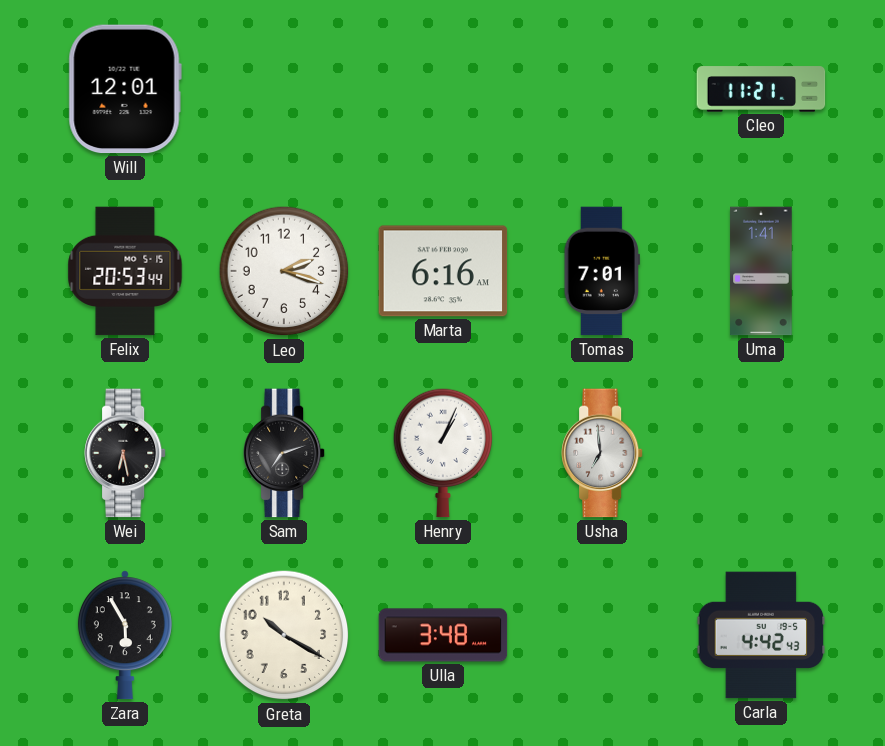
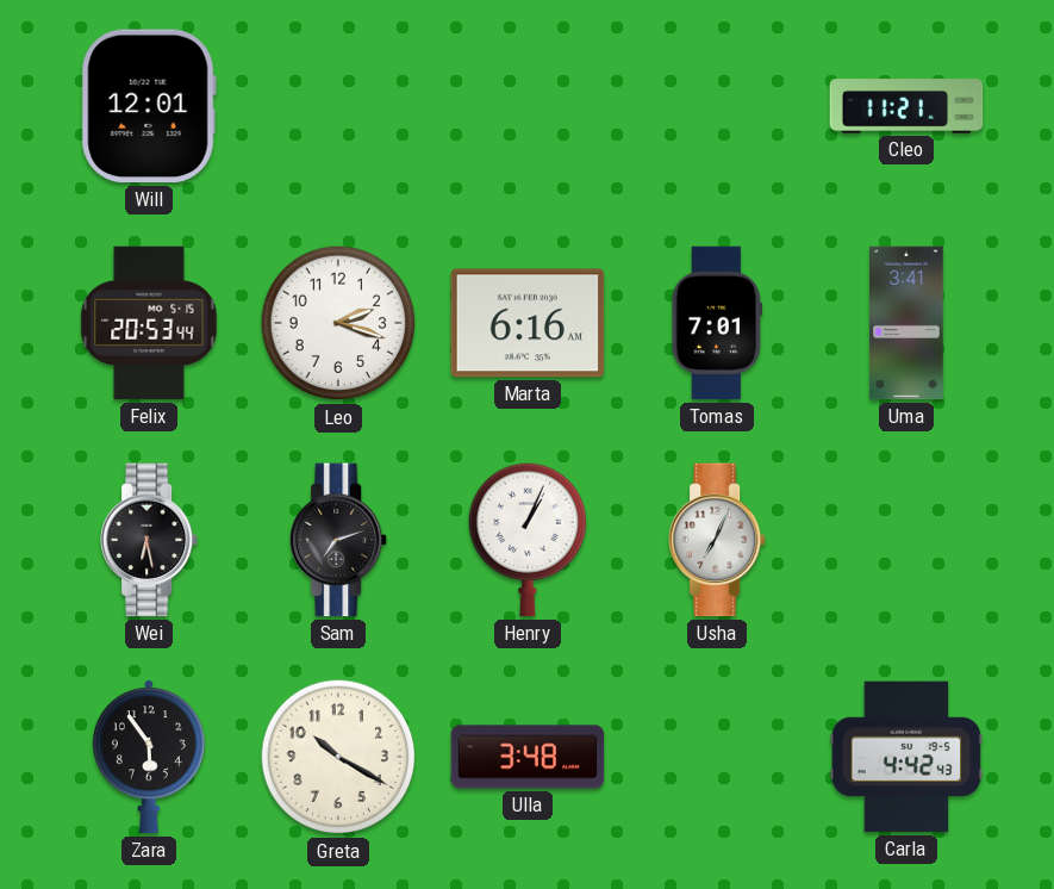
Uma: 1:41 -> 3:41
Usha: 6:59 -> 7:04
Zara: 5:55 -> 5:54
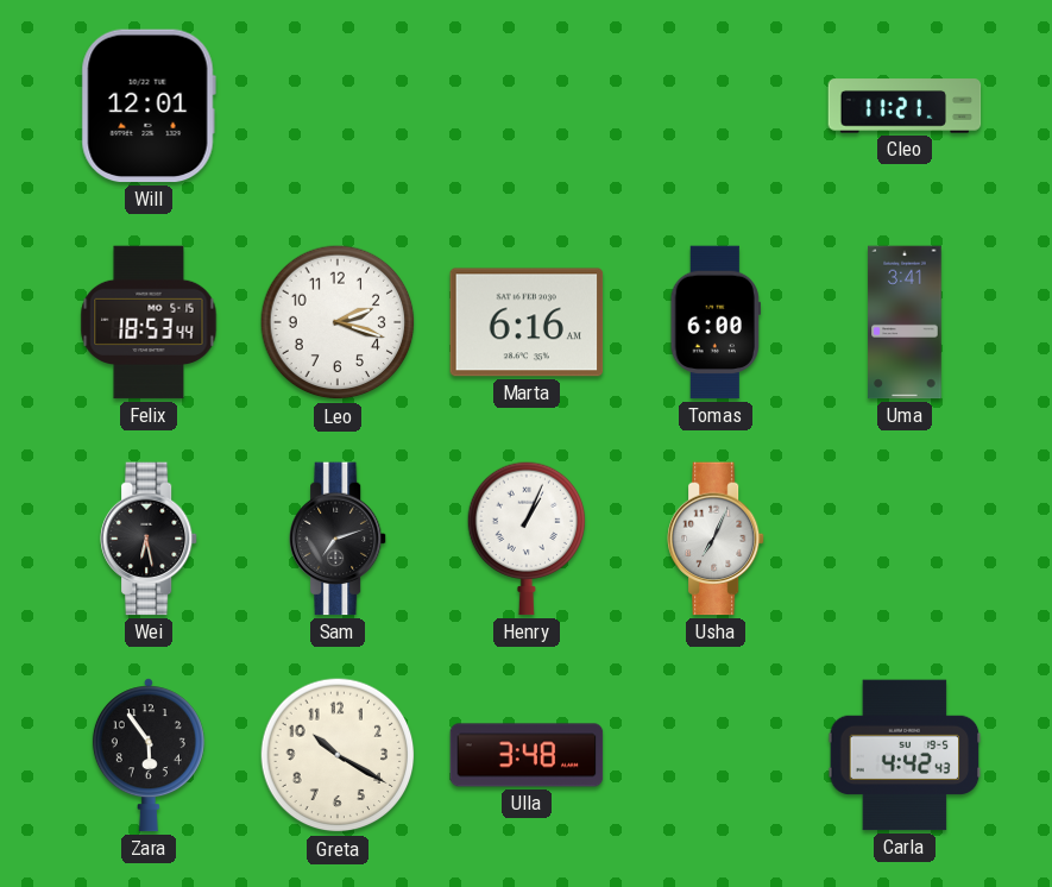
Felix: 20:53 -> 18:53
Tomas: 7:01 -> 6:00
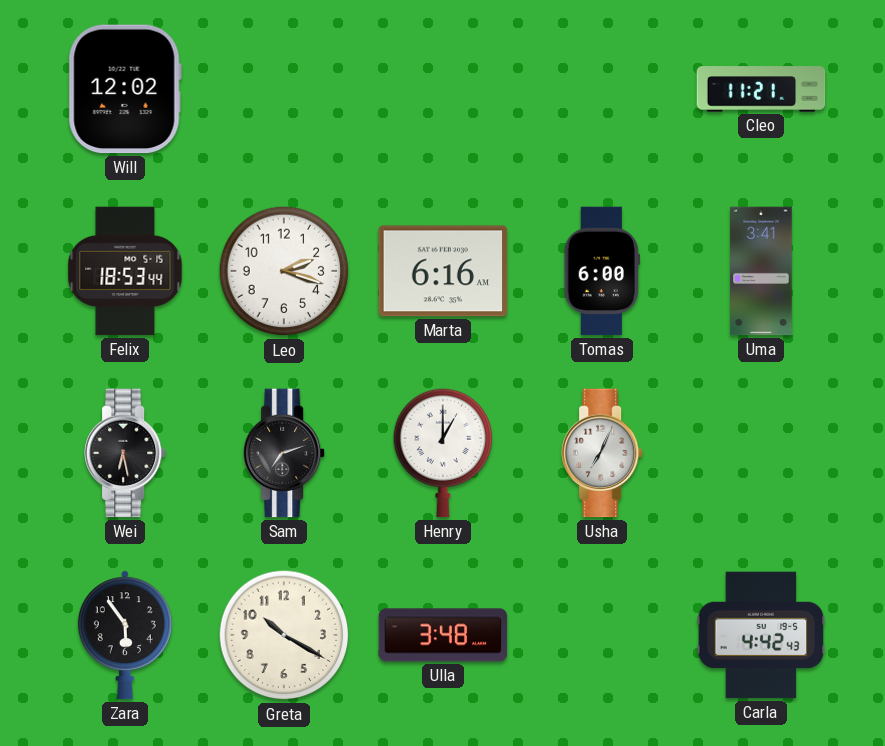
Will: 12:01 -> 12:02
Henry: 1:04 -> 1:00
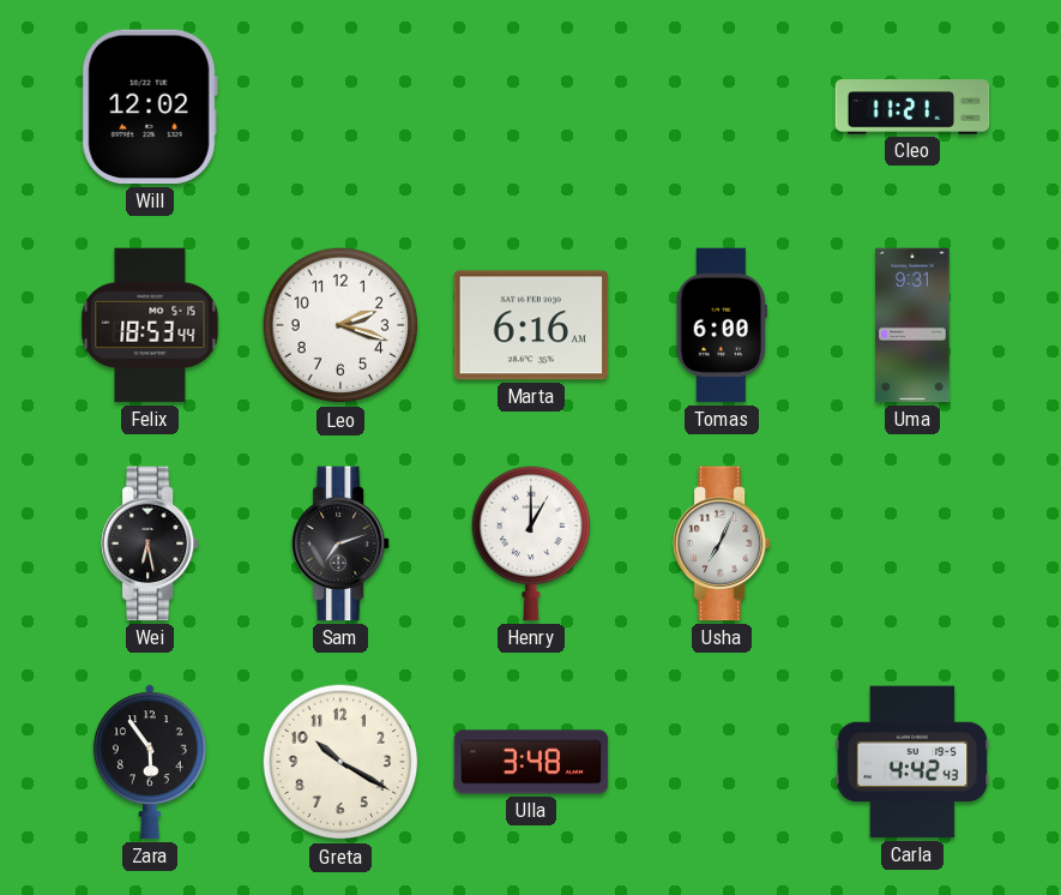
Uma: 3:41 -> 9:31
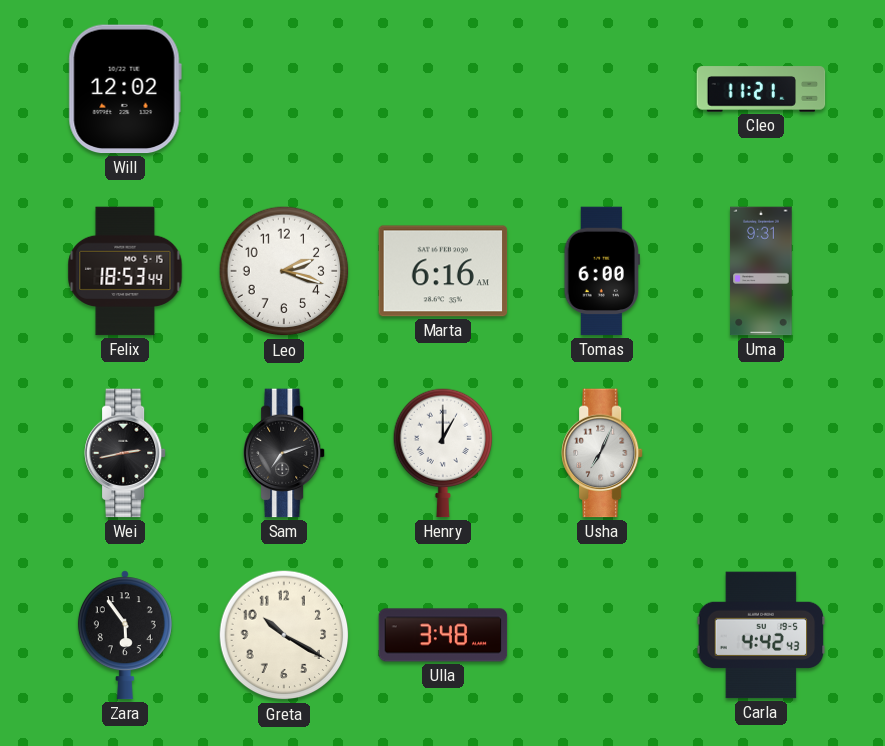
Wei: 6:28 -> 2:43
